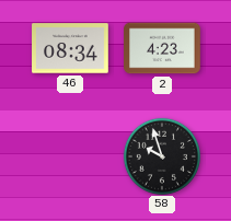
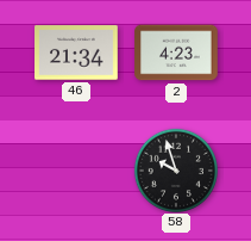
46: 08:34 -> 21:34
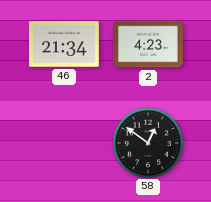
58: 9:57 -> 12:51
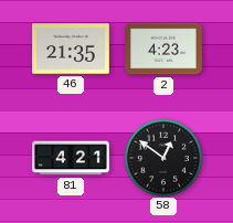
46: 21:34 -> 21:35
81: none -> 4:21
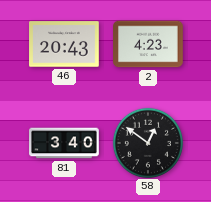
46: 21:35 -> 20:43
81: 4:21 -> 3:40
